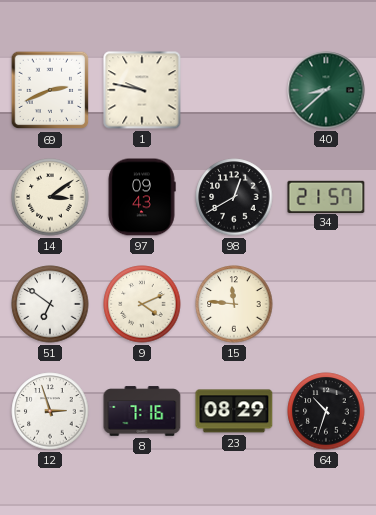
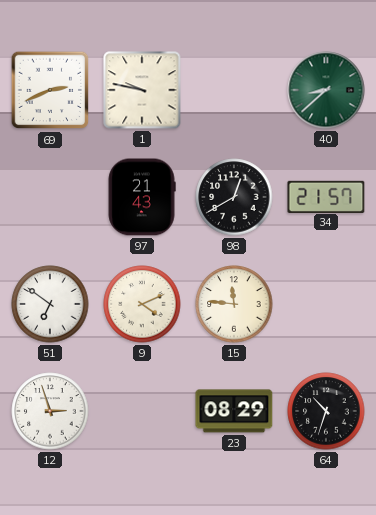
14: 3:09 -> none
97: 09:43 -> 21:43
8: 7:16 -> none
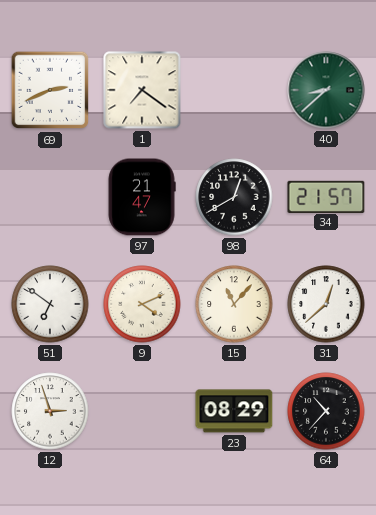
1: 9:47 -> 7:21
97: 21:43 -> 21:47
15: 11:46 -> 11:07
31: none -> 12:38
64: 10:33 -> 10:37
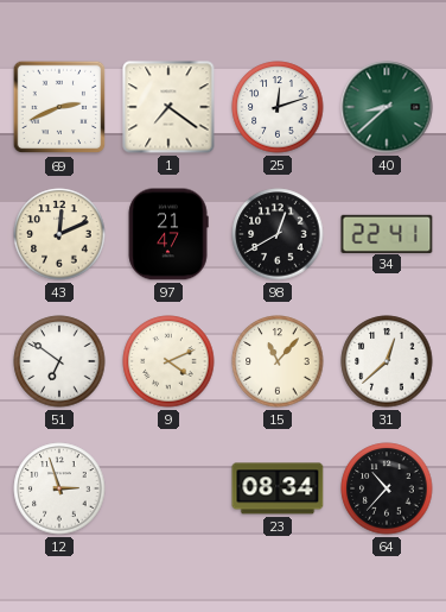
25: none -> 12:12
43: none -> 12:11
34: 21:57 -> 22:41
23: 08:29 -> 08:34
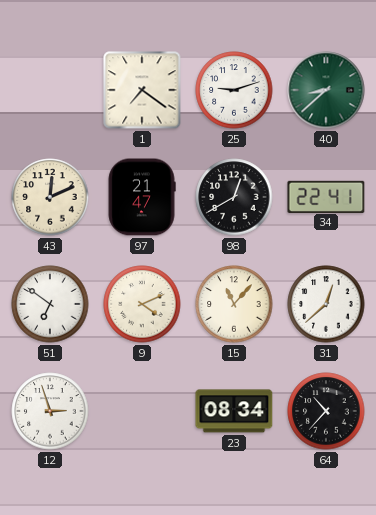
69: 2:41 -> none
25: 12:12 -> 9:12
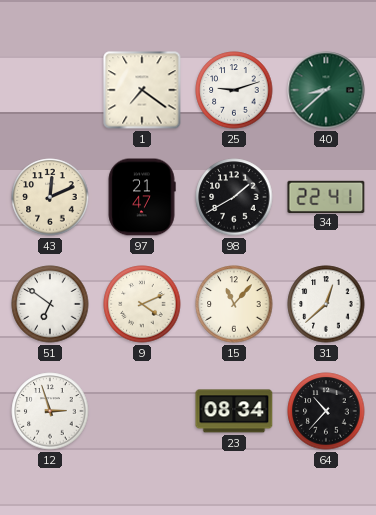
98: 12:40 -> 1:40
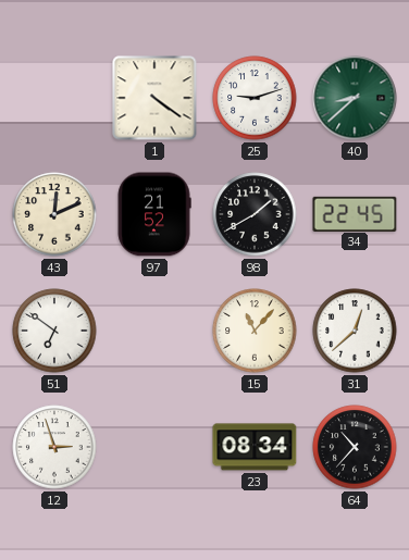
1: 7:21 -> 4:21
97: 21:47 -> 21:52
34: 22:41 -> 22:45
9: 4:11 -> none
